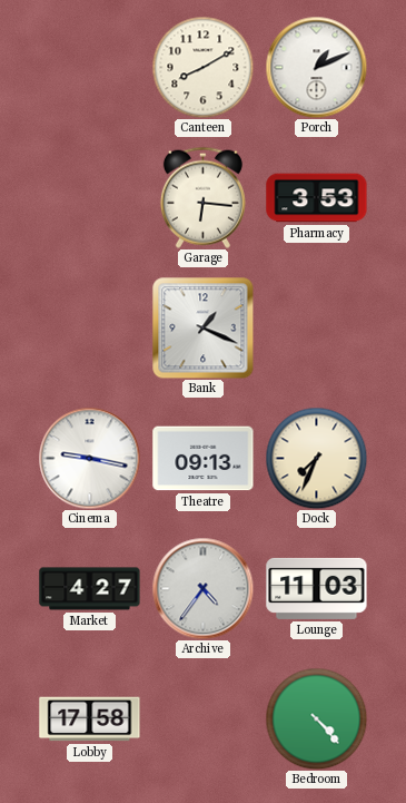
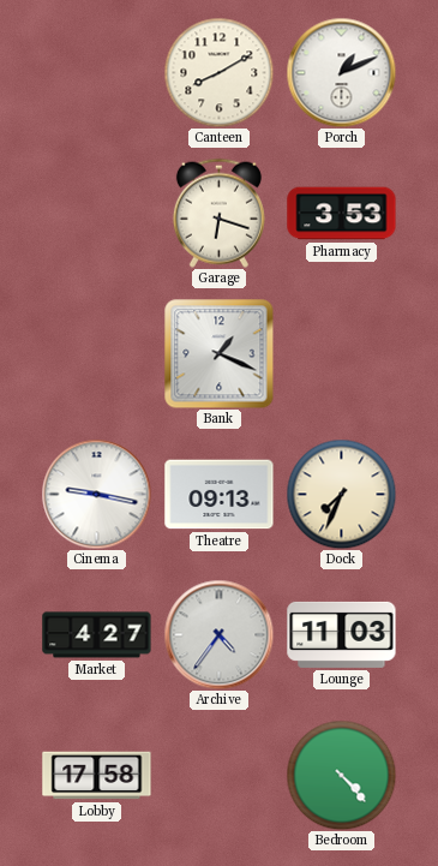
Garage: 6:16 -> 6:18
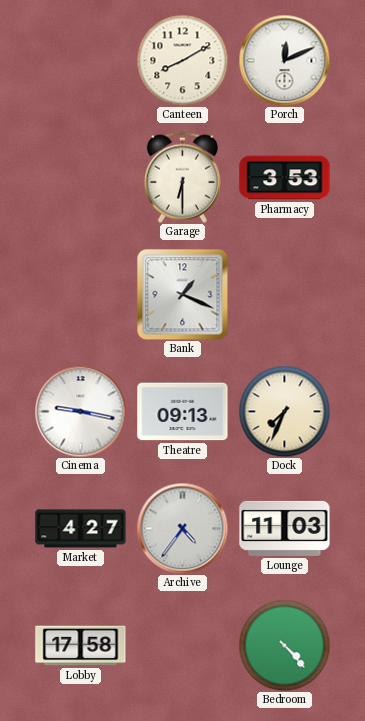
Porch: 1:11 -> 12:11
Garage: 6:18 -> 6:30
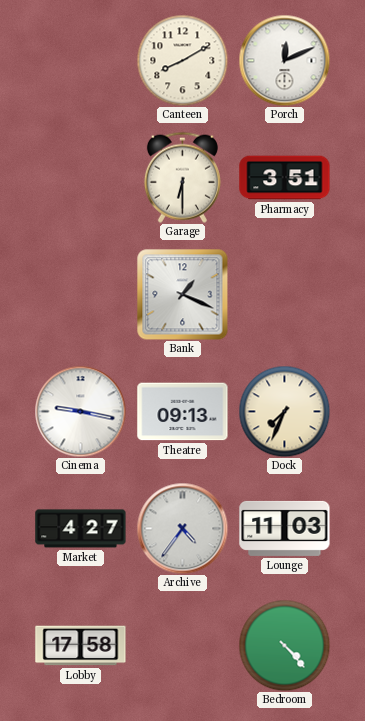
Pharmacy: 3:53 -> 3:51
